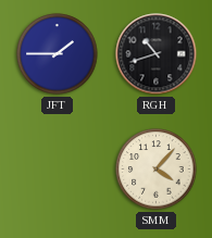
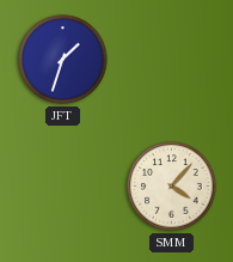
JFT: 1:45 -> 1:33
RGH: 10:42 -> none
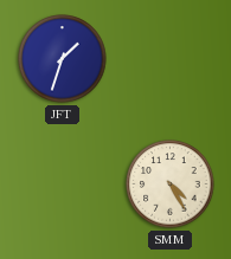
SMM: 4:07 -> 4:25
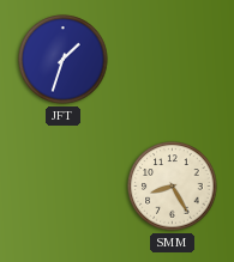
SMM: 4:25 -> 8:25
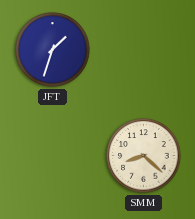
SMM: 8:25 -> 8:22
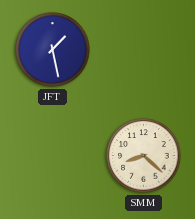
JFT: 1:33 -> 1:28
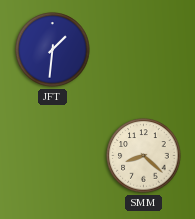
JFT: 1:28 -> 1:31
